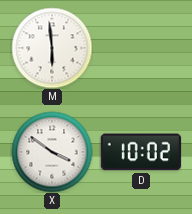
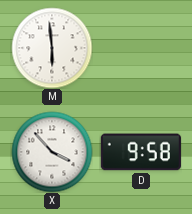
X: 3:51 -> 3:53
D: 10:02 -> 9:58
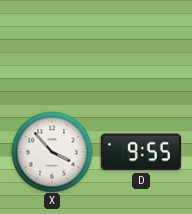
M: 5:59 -> none
D: 9:58 -> 9:55
